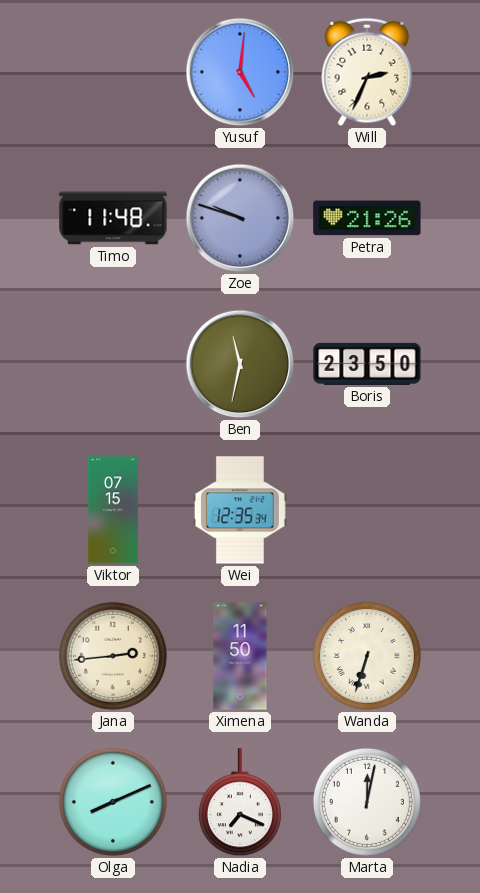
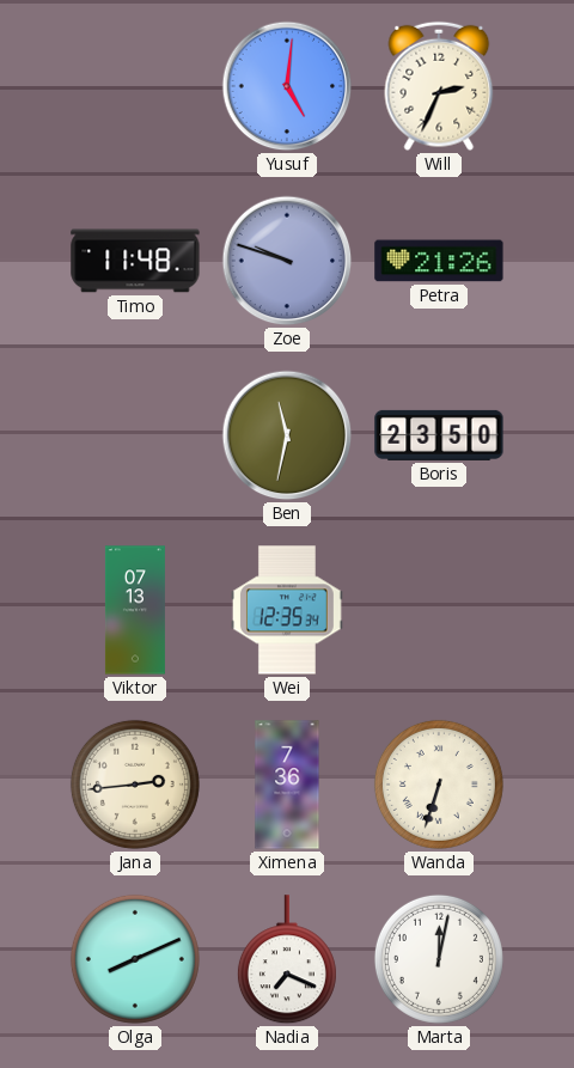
Viktor: 07:15 -> 07:13
Ximena: 11:50 -> 7:36
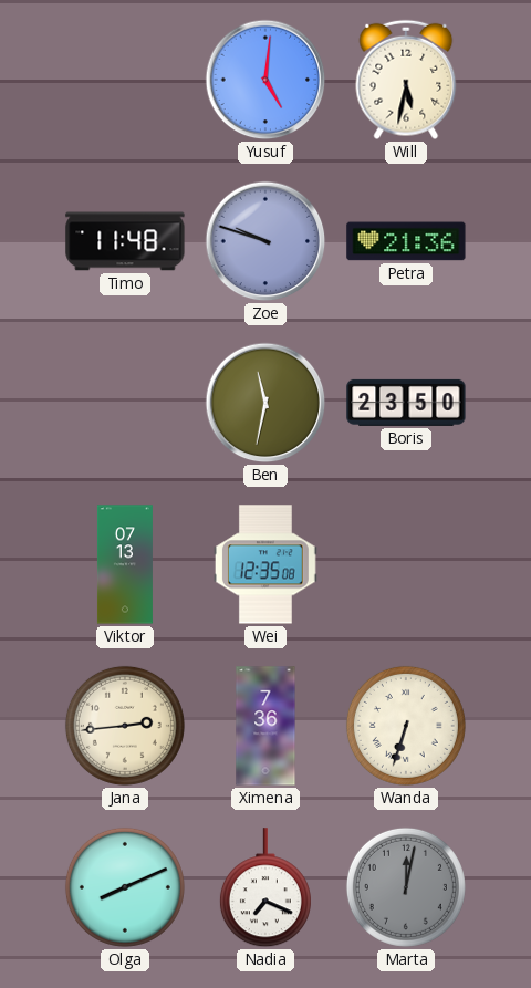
Will: 2:34 -> 5:32
Petra: 21:26 -> 21:36
Wei: 12:35:34 -> 12:35:08
Marta dial: white -> grey
